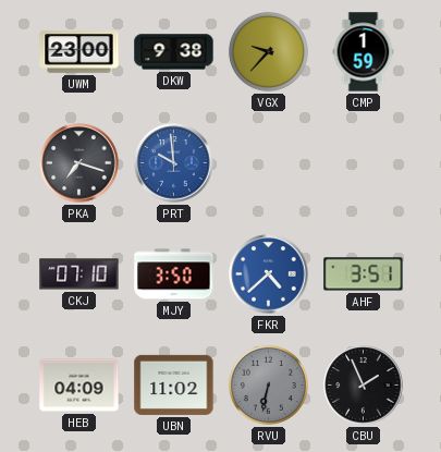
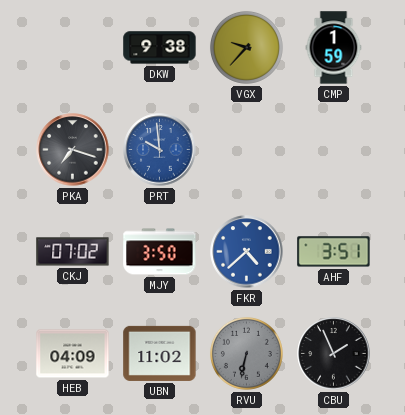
UWM: 23:00 -> none
CKJ: 07:10 -> 07:02
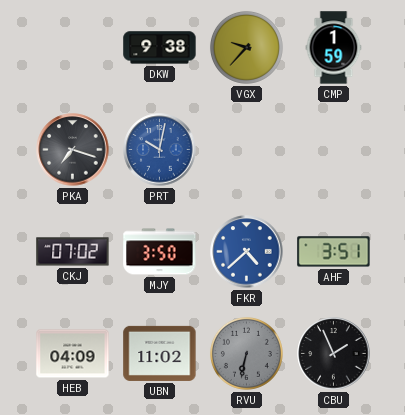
PRT: 9:59 -> 10:02
